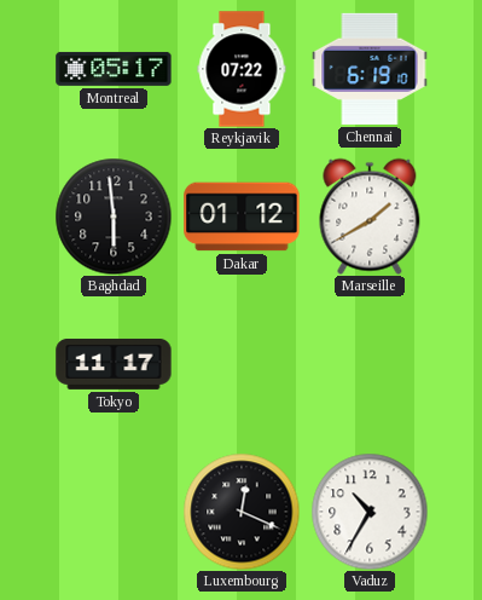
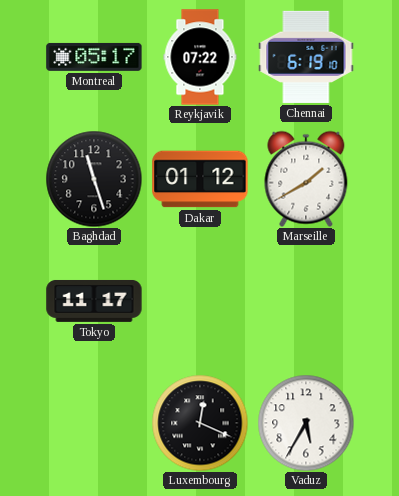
Baghdad: 5:59 -> 11:27
Vaduz: 10:35 -> 5:35
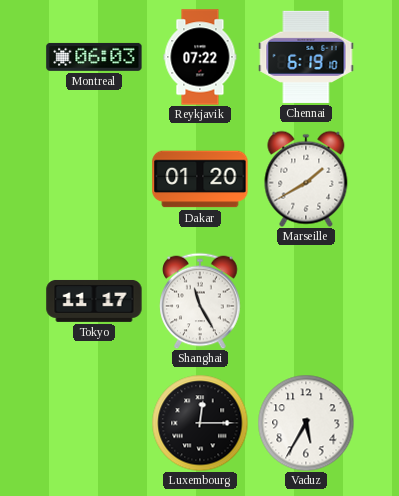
Montreal: 05:17 -> 06:03
Baghdad: 11:27 -> none
Dakar: 01:12 -> 01:20
Shanghai: none -> 11:25
Luxembourg: 12:19 -> 12:15
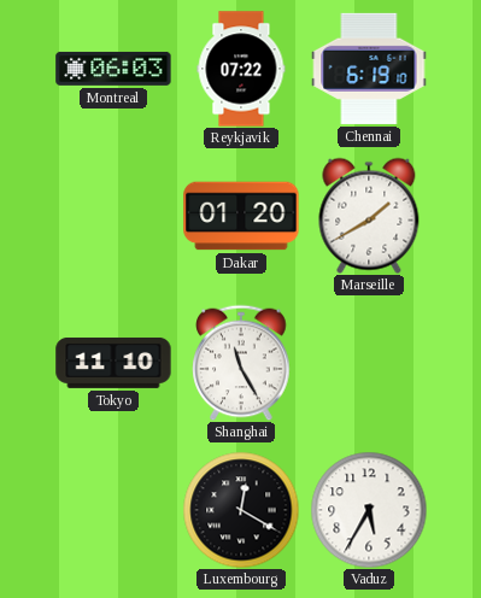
Tokyo: 11:17 -> 11:10
Luxembourg: 12:15 -> 12:20
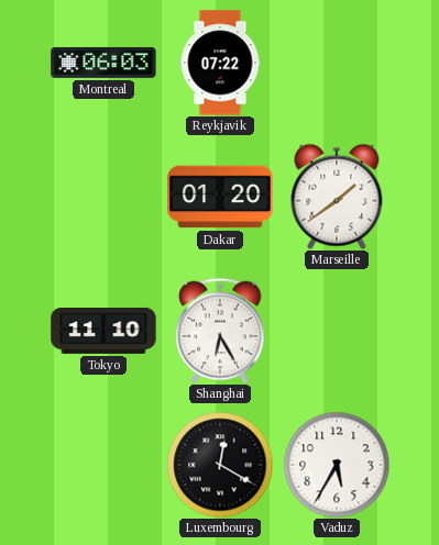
Chennai: 6:19 -> none
Marseille: 1:40 -> 1:39
Shanghai: 11:25 -> 6:25
